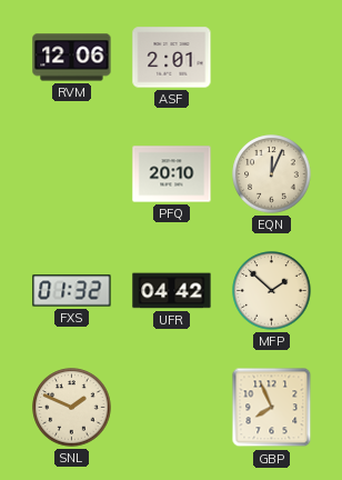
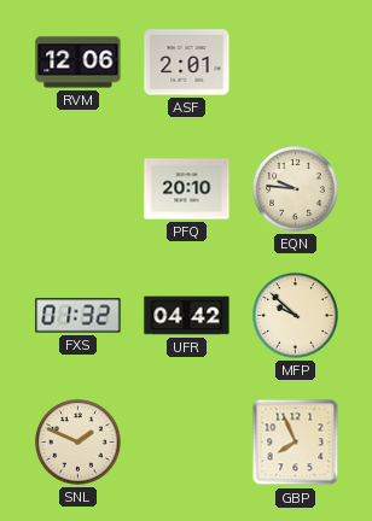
EQN: 12:04 -> 9:46
MFP: 1:52 -> 9:52
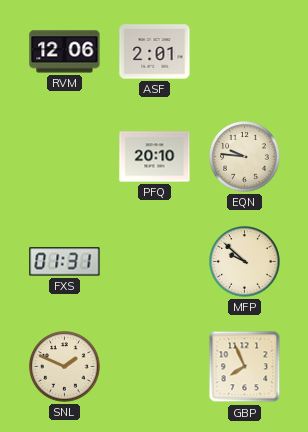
FXS: 01:32 -> 01:31
UFR: 04:42 -> none
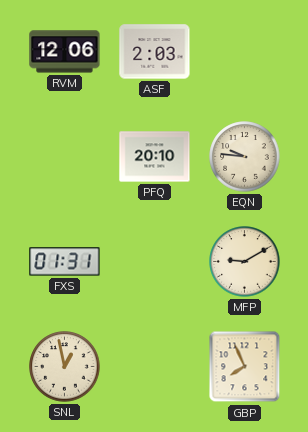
ASF: 2:01 -> 2:03
MFP: 9:52 -> 9:10
SNL: 1:49 -> 12:58
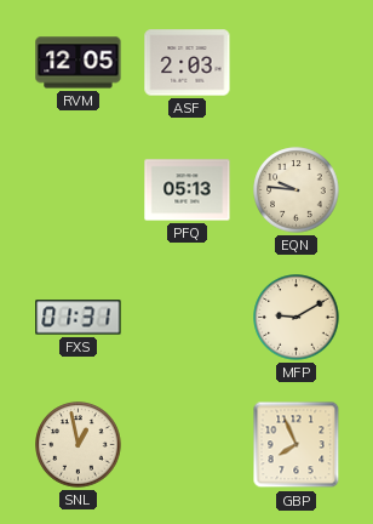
RVM: 12:06 -> 12:05
PFQ: 20:10 -> 05:13
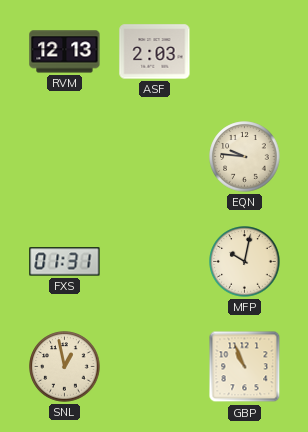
RVM: 12:05 -> 12:13
PFQ: 05:13 -> none
MFP: 9:10 -> 10:02
GBP: 7:56 -> 10:56
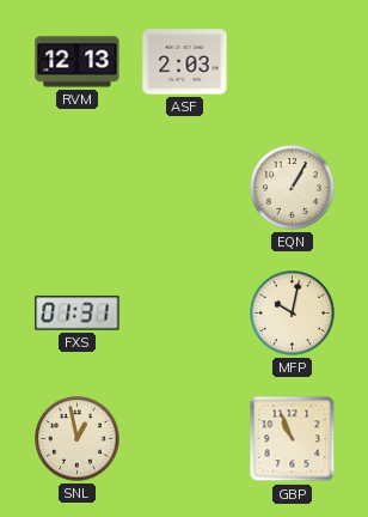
EQN: 9:46 -> 1:05
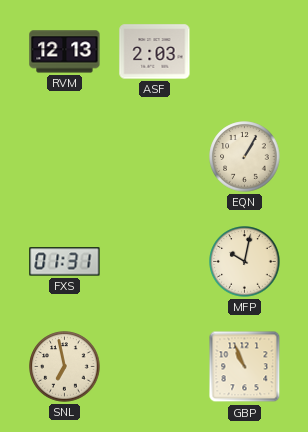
SNL: 12:58 -> 6:58
